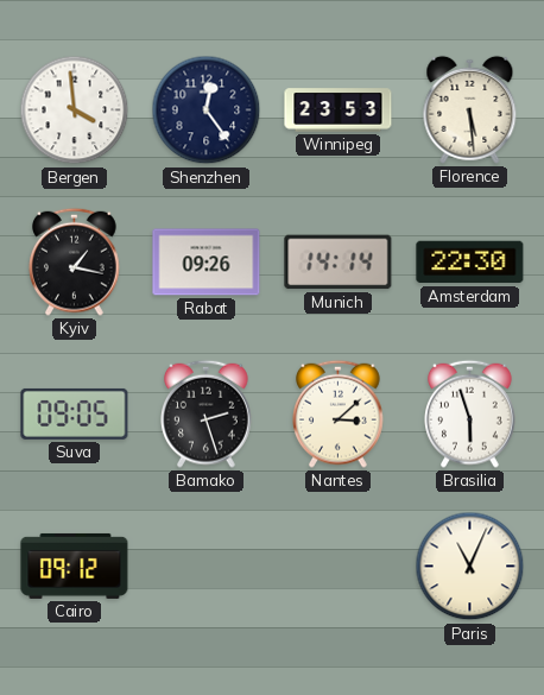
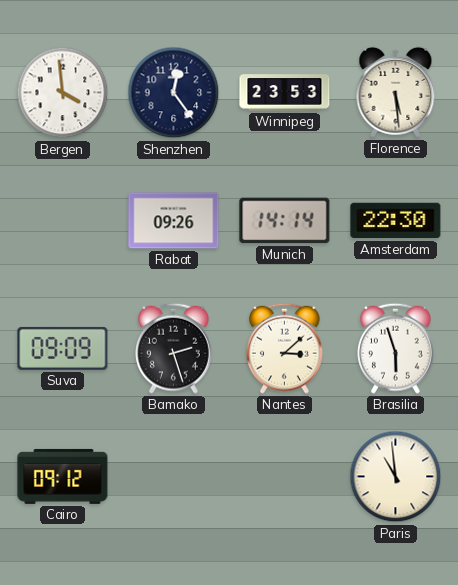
Kyiv: 1:17 -> none
Suva: 09:05 -> 09:09
Paris: 11:04 -> 10:59
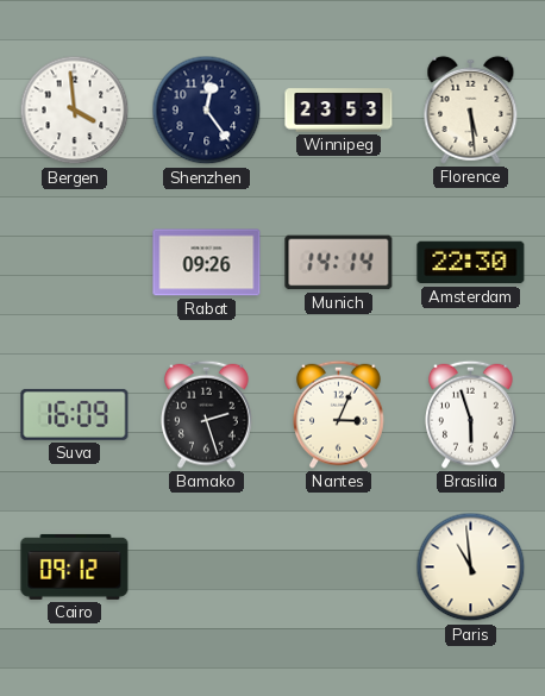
Suva: 09:09 -> 16:09
Nantes: 3:08 -> 3:04
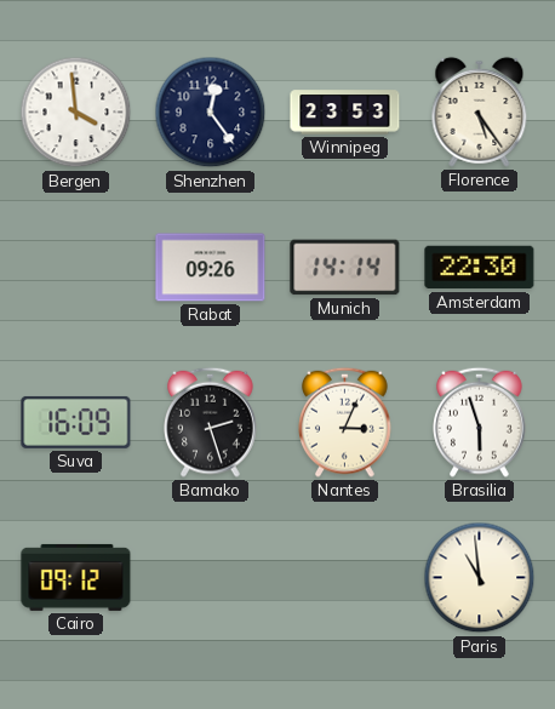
Florence: 5:29 -> 5:24
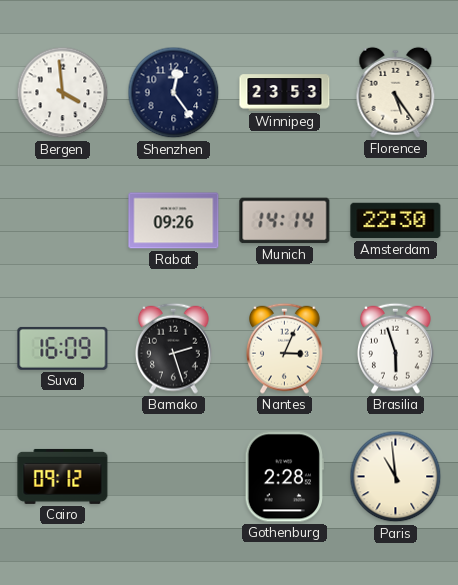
Gothenburg: none -> 2:28
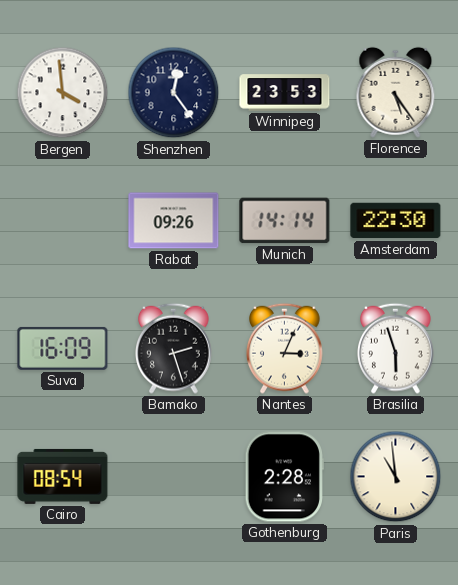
Cairo: 09:12 -> 08:54
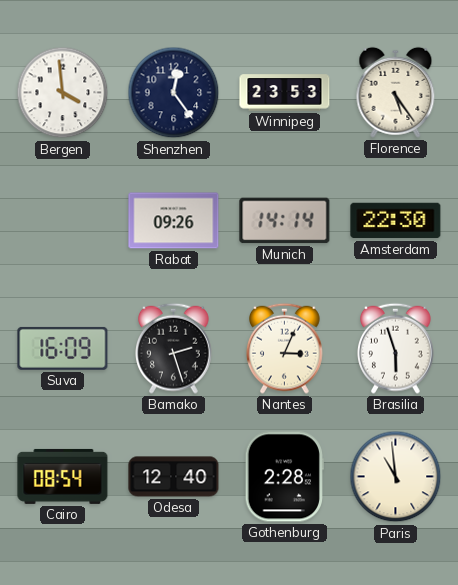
Odesa: none -> 12:40
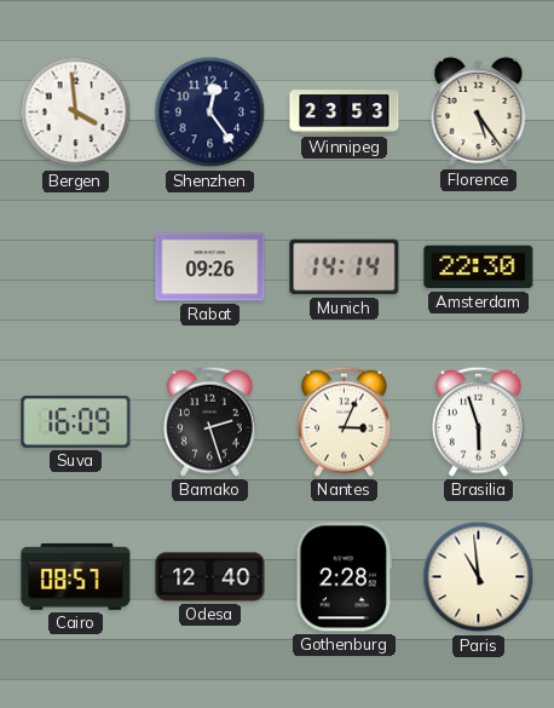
Cairo: 08:54 -> 08:57
